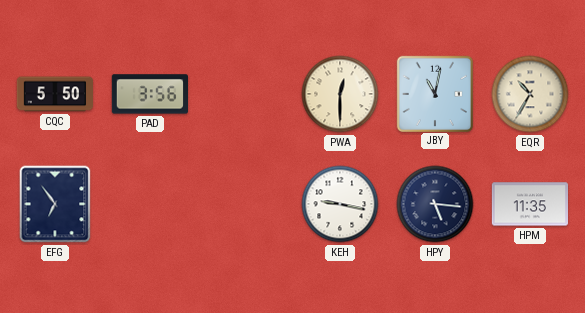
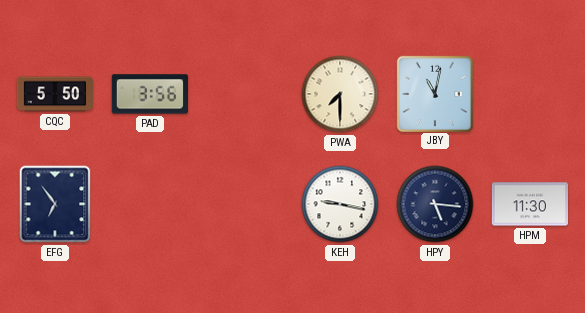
PWA: 12:30 -> 7:30
EQR: 10:35 -> none
HPM: 11:35 -> 11:30
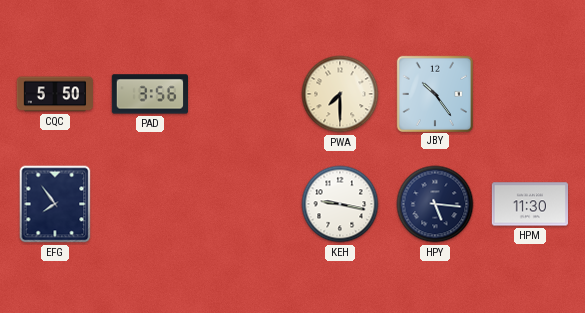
JBY: 11:02 -> 10:24
EFG: 6:54 -> 7:54
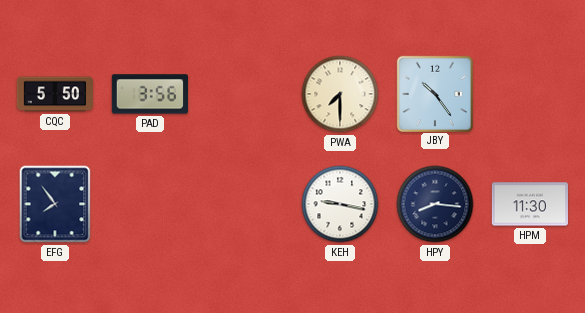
HPY: 5:16 -> 8:16
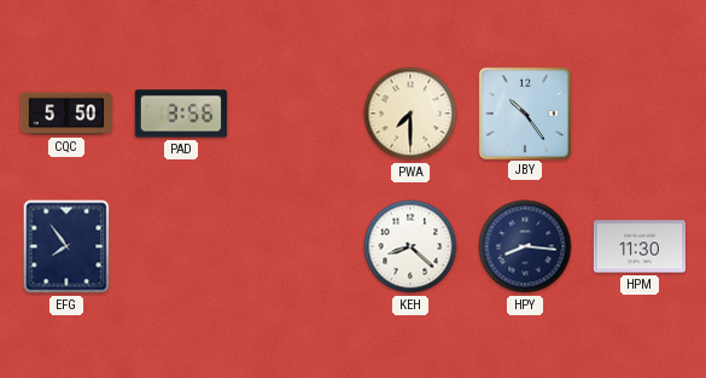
KEH: 9:17 -> 8:22
